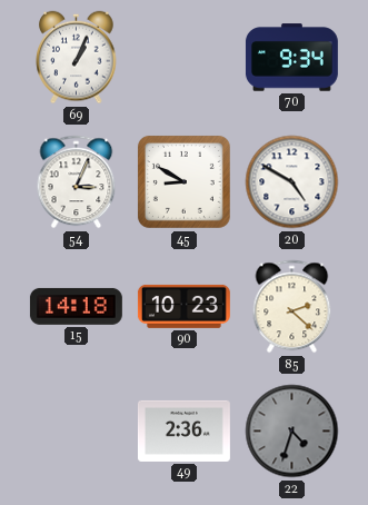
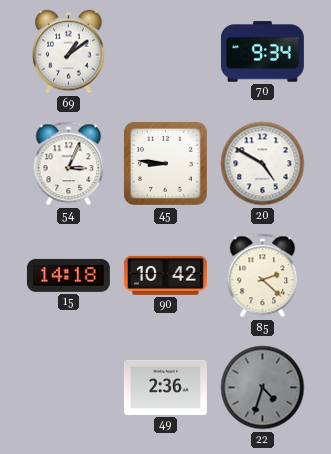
69: 1:04 -> 1:09
45: 8:50 -> 8:46
90: 10:23 -> 10:42
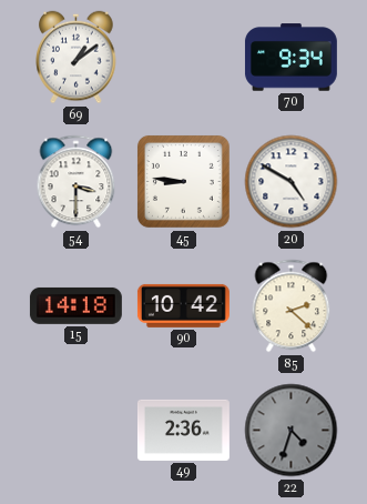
54: 3:04 -> 3:30
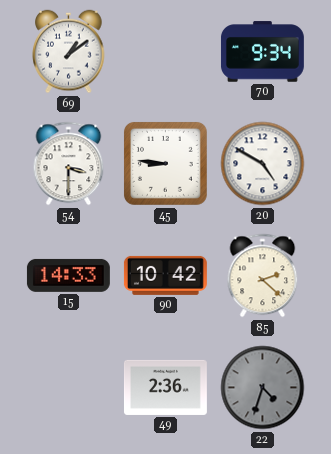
15: 14:18 -> 14:33
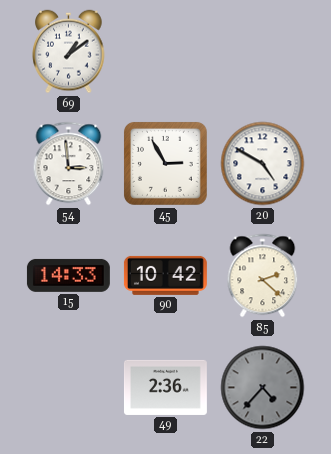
70: 9:34 -> none
54: 3:30 -> 2:59
45: 8:46 -> 2:55
22: 4:33 -> 4:37
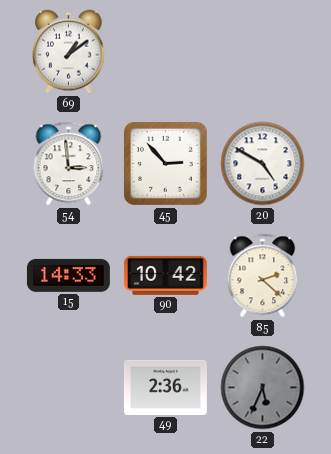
45: 2:55 -> 2:53
22: 4:37 -> 5:34
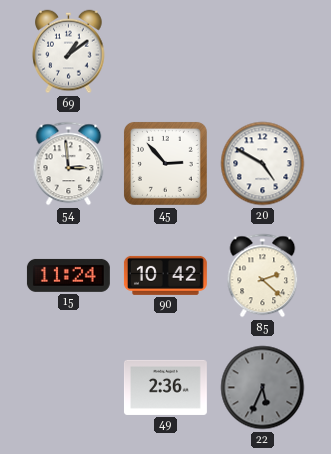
15: 14:33 -> 11:24
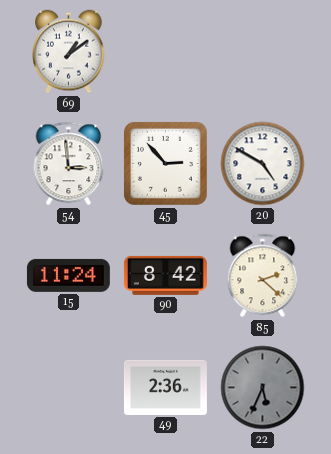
90: 10:42 -> 8:42
